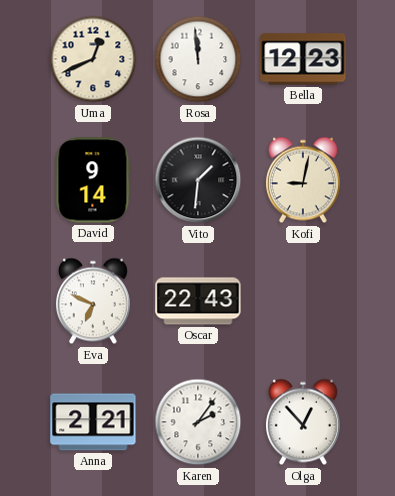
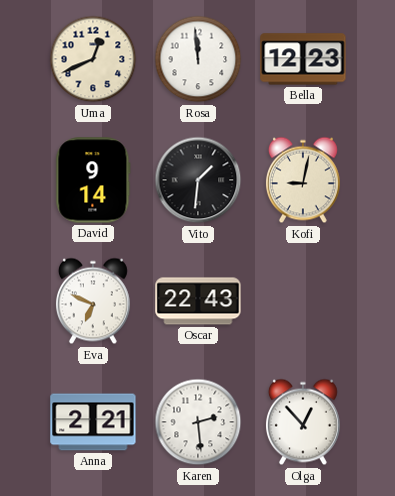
Karen: 2:06 -> 2:29
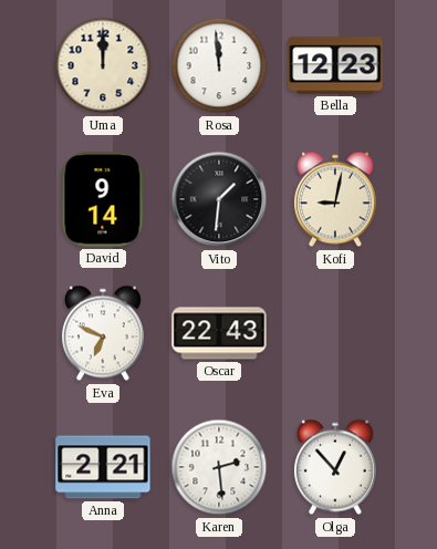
Uma: 12:41 -> 12:00
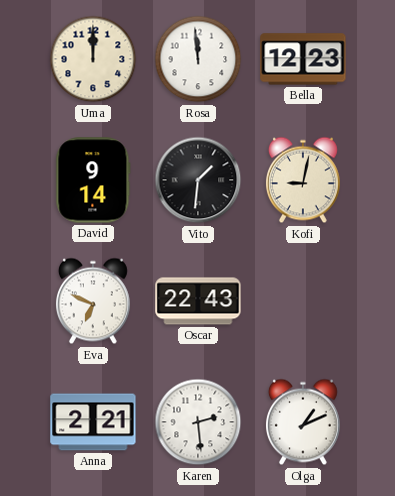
Olga: 12:53 -> 1:11
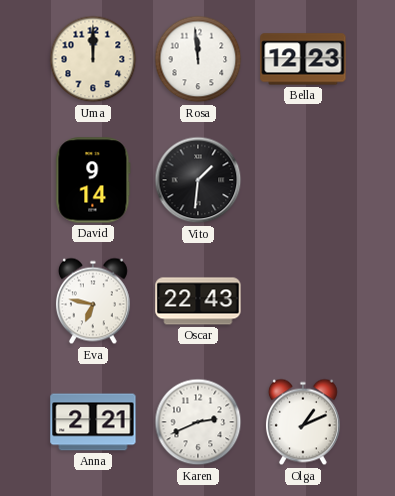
Kofi: 9:02 -> none
Eva: 6:49 -> 6:47
Karen: 2:29 -> 2:41
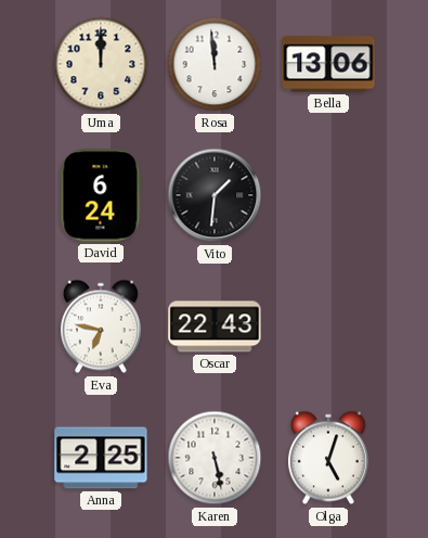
Bella: 12:23 -> 13:06
David: 9:14 -> 6:24
Anna: 2:21 -> 2:25
Karen: 2:41 -> 5:28
Olga: 1:11 -> 5:03
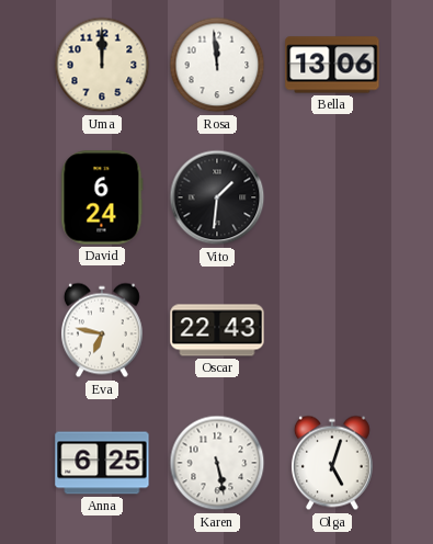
Anna: 2:25 -> 6:25
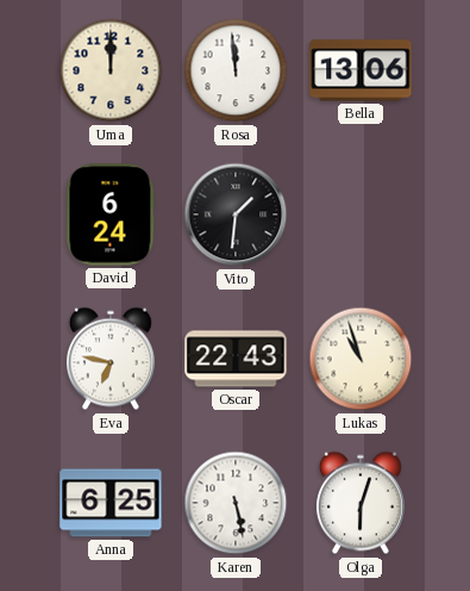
Lukas: none -> 10:57
Olga: 5:03 -> 6:03
